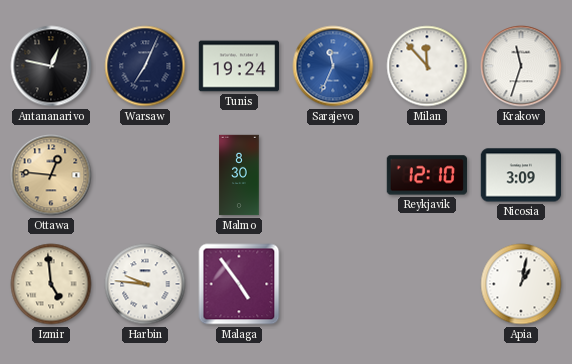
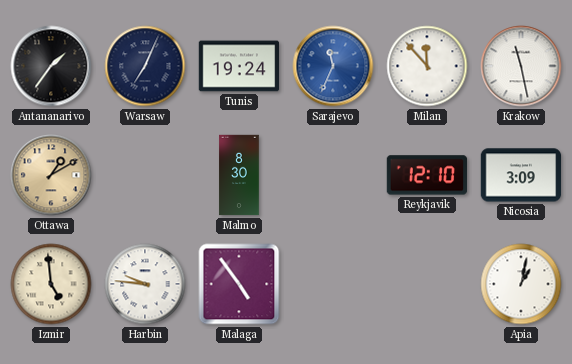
Antananarivo: 12:47 -> 1:36
Krakow: 11:33 -> 11:28
Ottawa: 12:46 -> 1:10
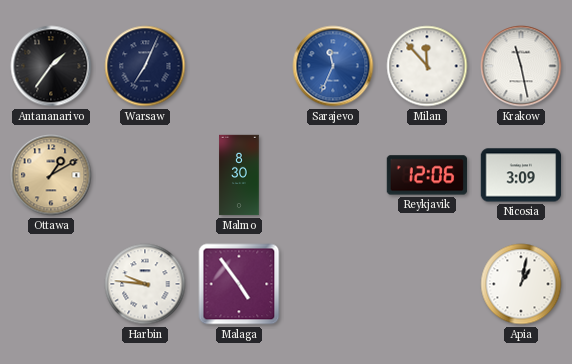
Tunis: 19:24 -> none
Reykjavik: 12:10 -> 12:06
Izmir: 4:59 -> none
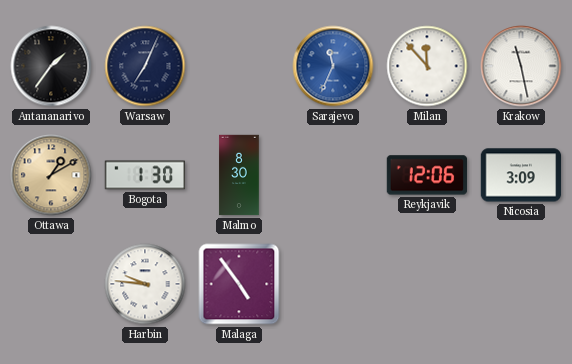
Bogota: none -> 1:30
Apia: 1:02 -> none
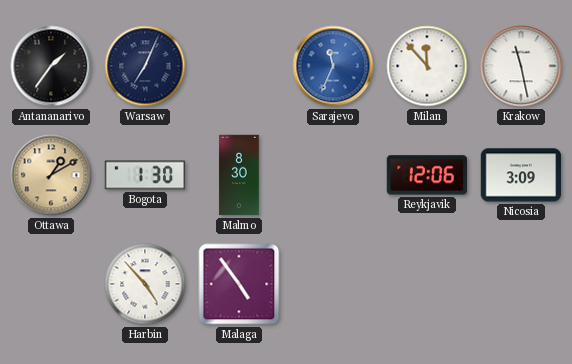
Harbin: 9:46 -> 4:53
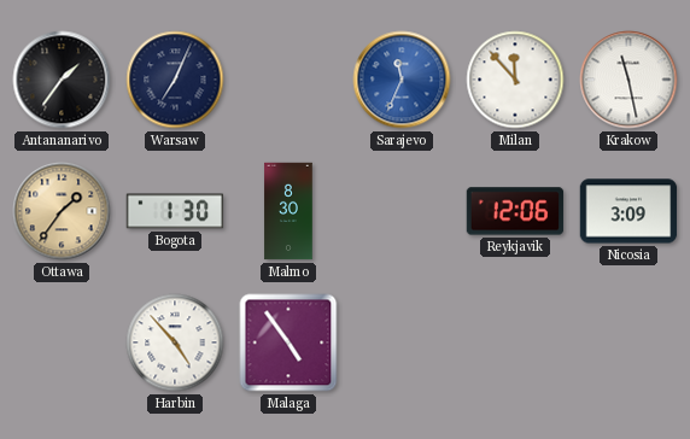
Ottawa: 1:10 -> 1:36
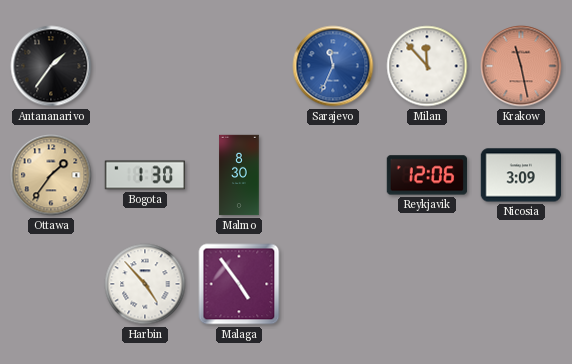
Warsaw: 7:04 -> none
Krakow dial: white -> salmon
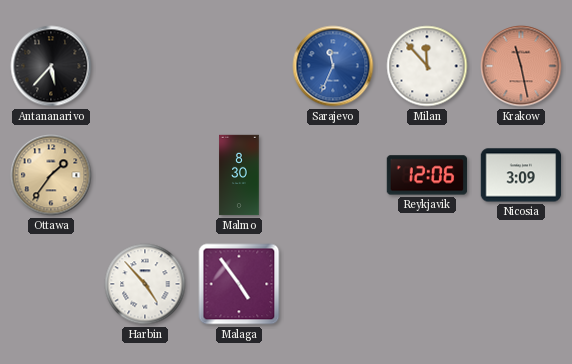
Antananarivo: 1:36 -> 5:37
Bogota: 1:30 -> none
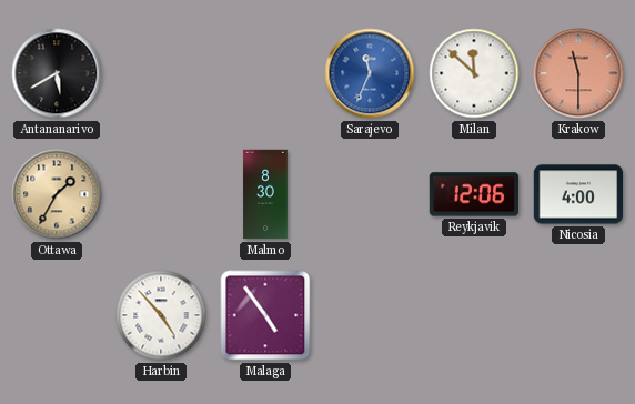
Antananarivo: 5:37 -> 5:40
Milan: 11:53 -> 11:52
Krakow: 11:28 -> 11:30
Ottawa: 1:36 -> 1:35
Nicosia: 3:09 -> 4:00
